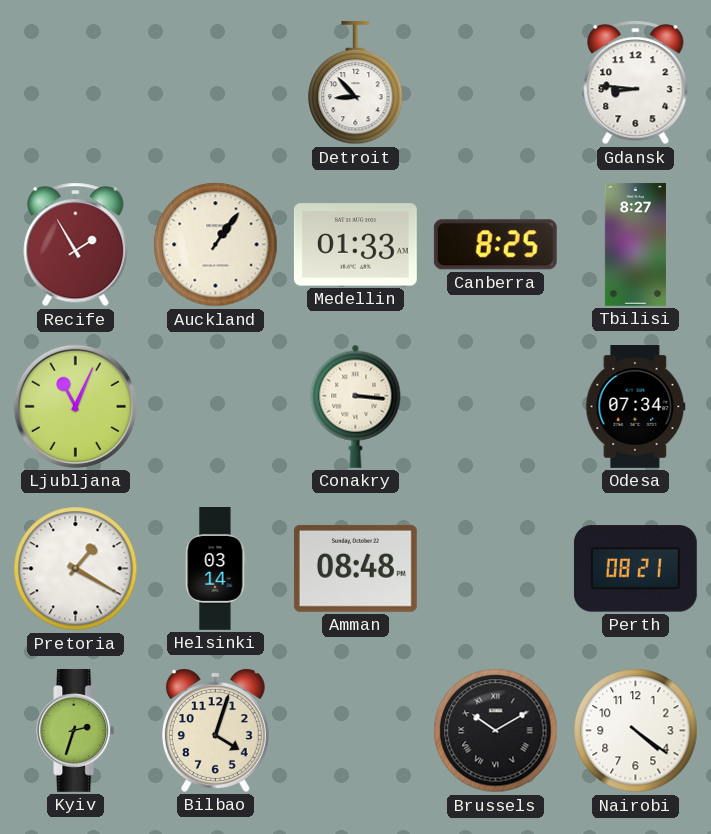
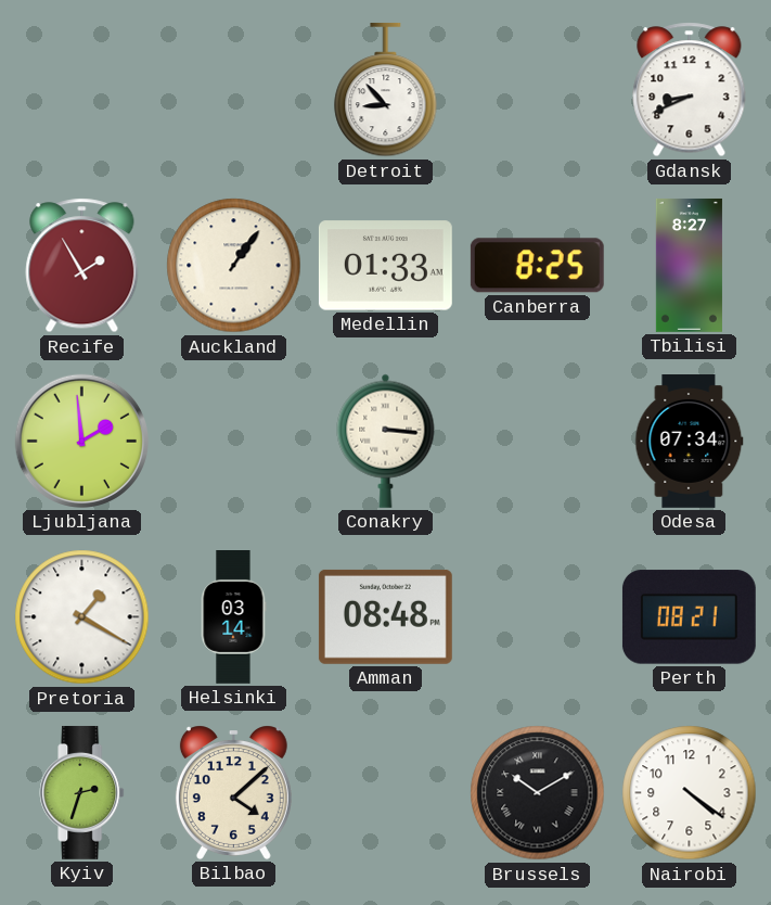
Gdansk: 8:46 -> 8:41
Ljubljana: 11:04 -> 1:59
Bilbao: 4:03 -> 4:08
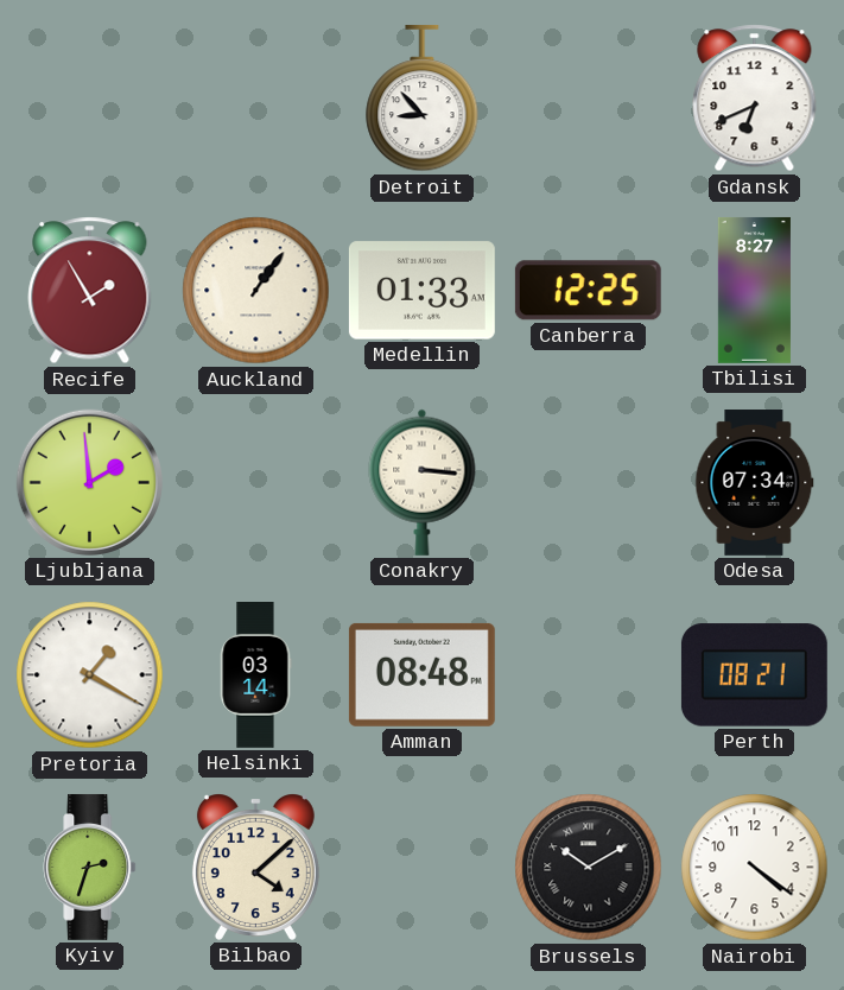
Gdansk: 8:41 -> 6:41
Canberra: 8:25 -> 12:25
